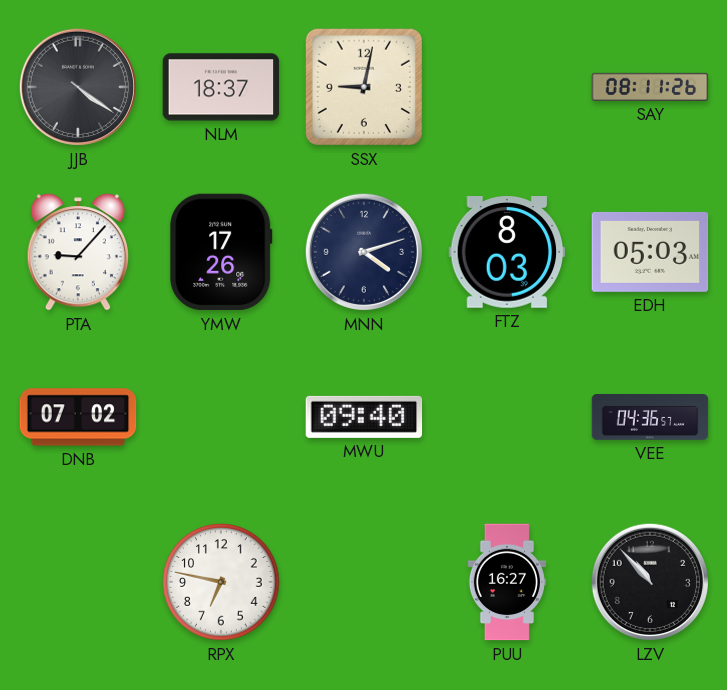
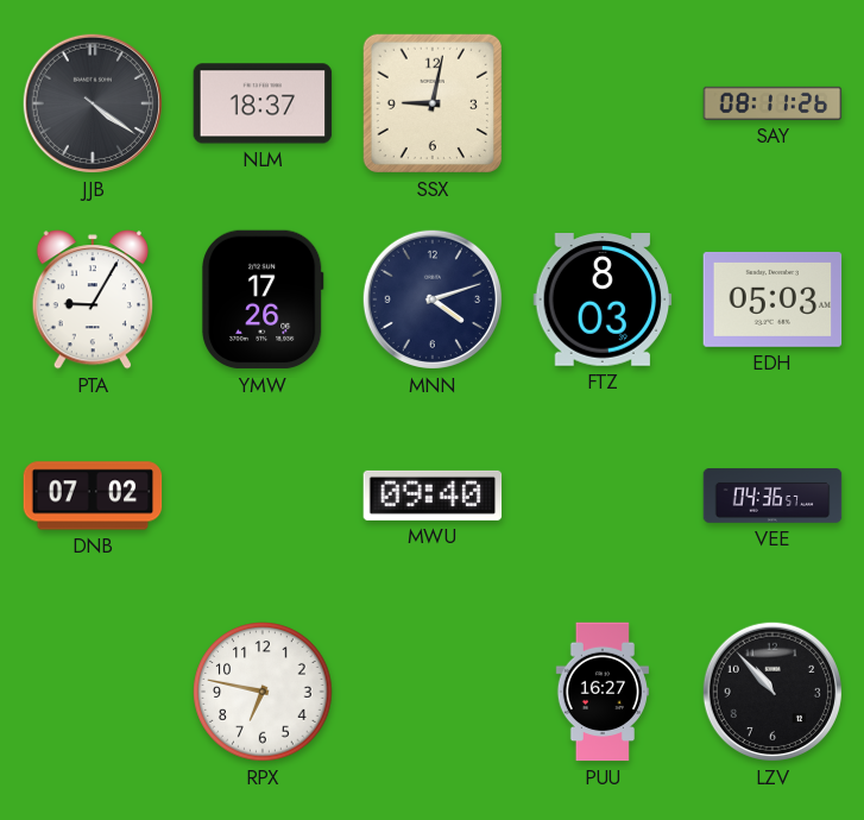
PTA: 9:07 -> 9:05
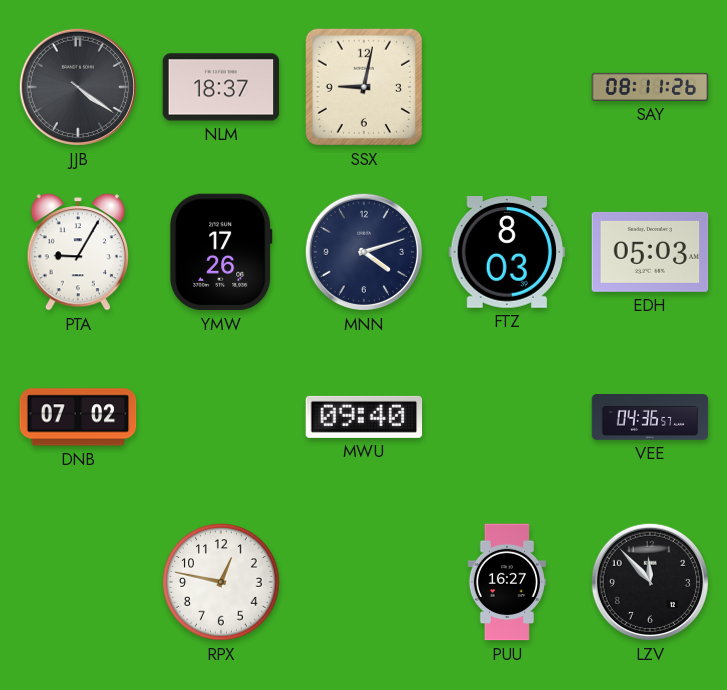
RPX: 6:47 -> 12:47
LZV: 10:53 -> 11:53
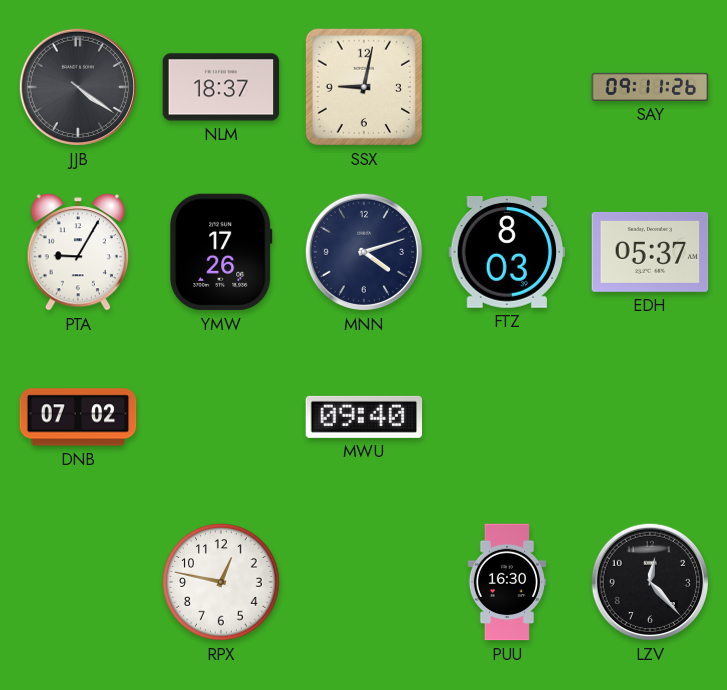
SAY: 08:11 -> 09:11
EDH: 05:03 -> 05:37
VEE: 04:36 -> none
PUU: 16:27 -> 16:30
LZV: 11:53 -> 12:23
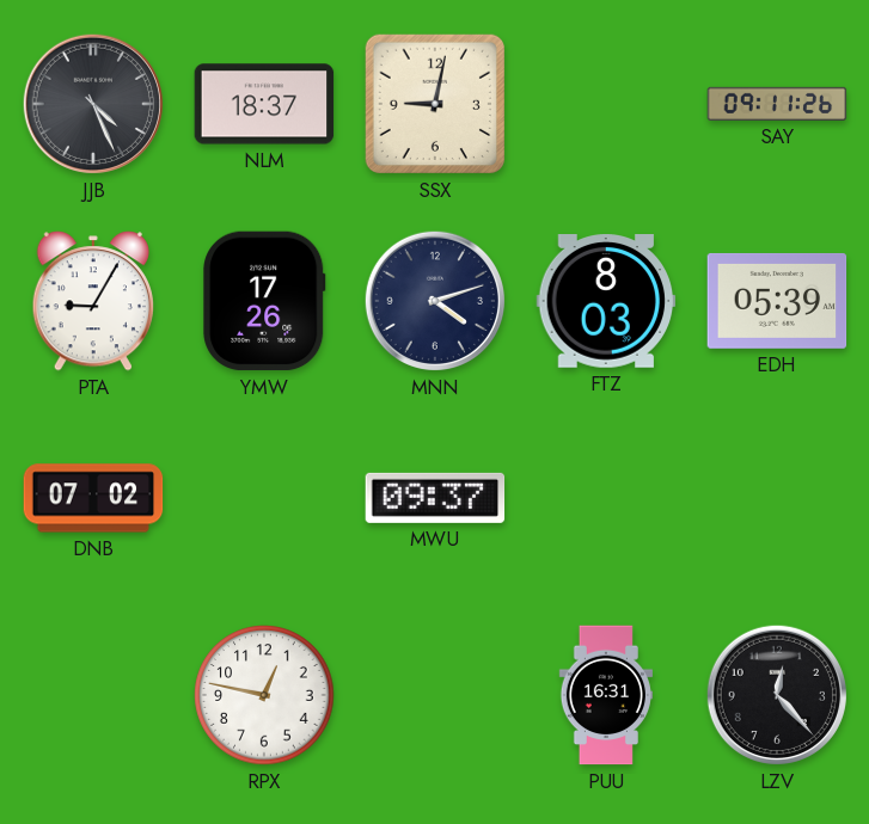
JJB: 4:21 -> 4:26
EDH: 05:37 -> 05:39
MWU: 09:40 -> 09:37
PUU: 16:30 -> 16:31
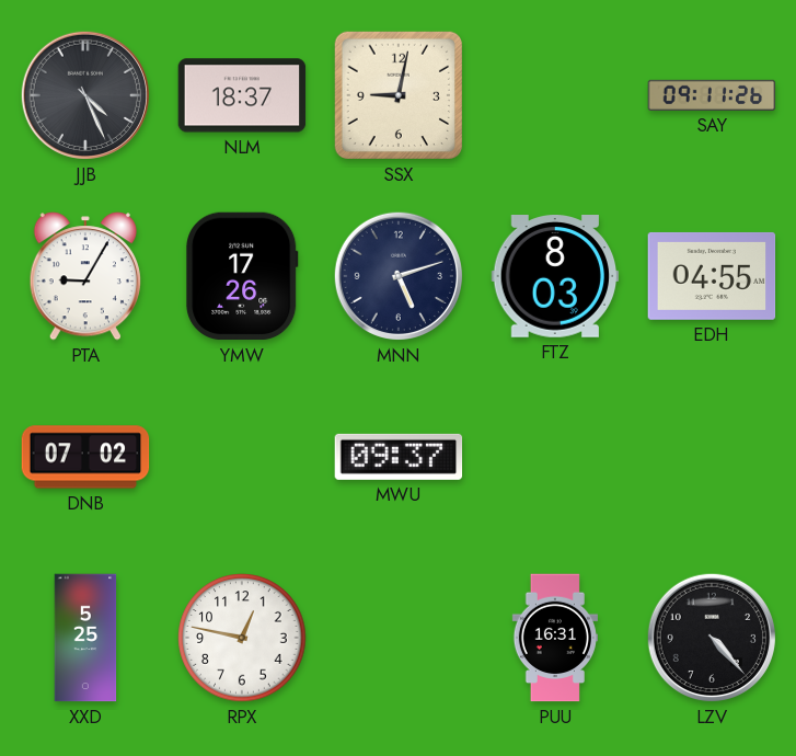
MNN: 4:12 -> 5:12
EDH: 05:39 -> 04:55
XXD: none -> 5:25
LZV: 12:23 -> 4:23
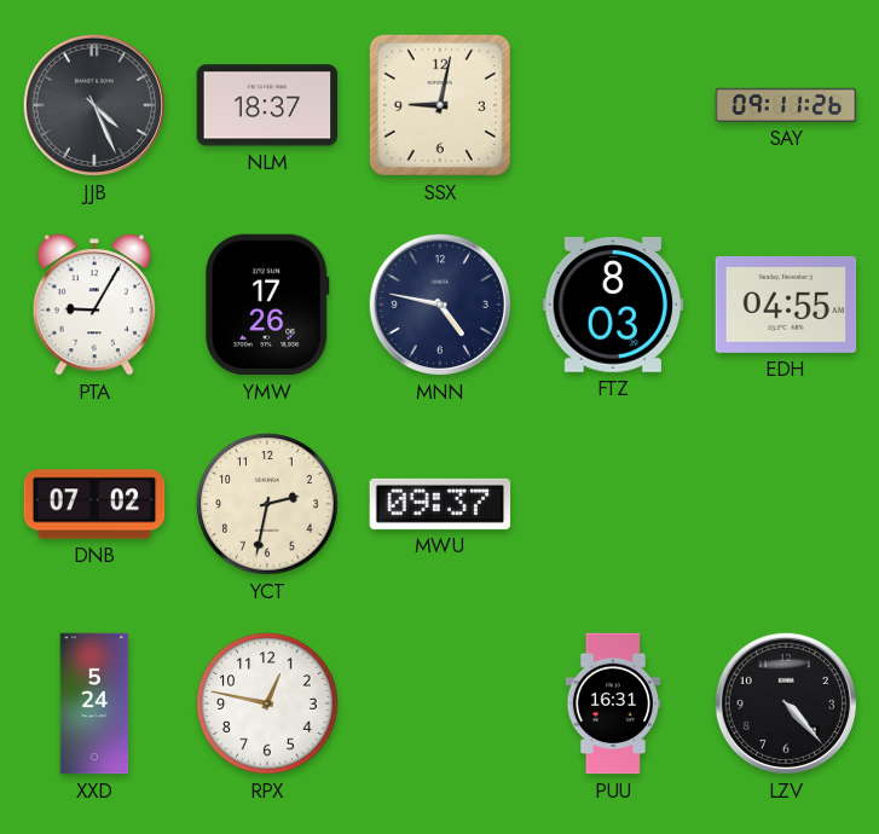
MNN: 5:12 -> 4:47
YCT: none -> 2:32
XXD: 5:25 -> 5:24
